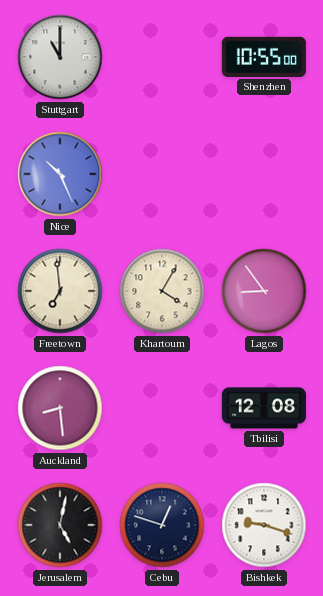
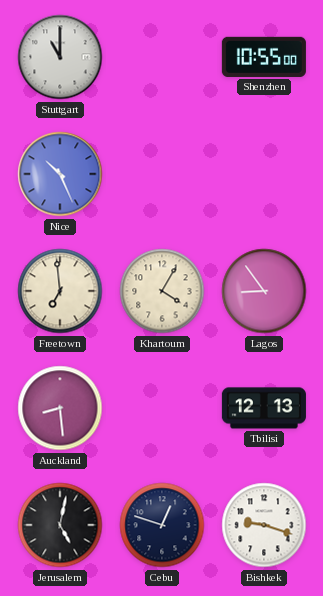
Tbilisi: 12:08 -> 12:13
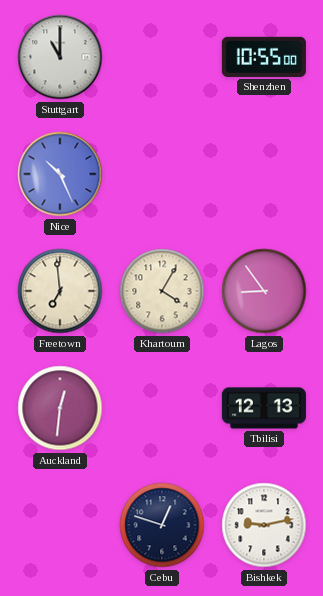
Auckland: 8:29 -> 12:31
Jerusalem: 5:02 -> none
Bishkek: 9:18 -> 9:13
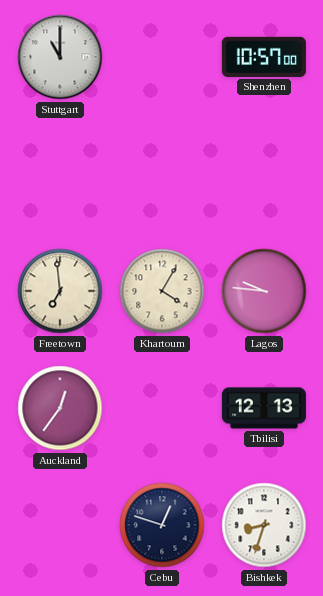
Shenzhen: 10:55 -> 10:57
Nice: 10:26 -> none
Lagos: 8:54 -> 9:46
Auckland: 12:31 -> 12:36
Bishkek: 9:13 -> 8:33
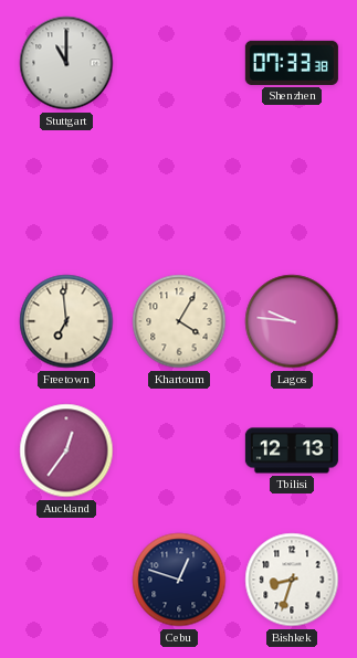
Shenzhen: 10:57 -> 07:33
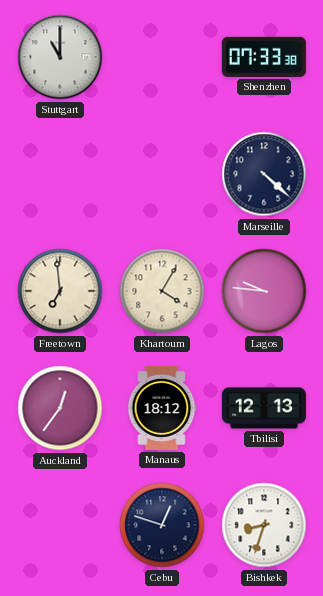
Marseille: none -> 4:22
Manaus: none -> 18:12
